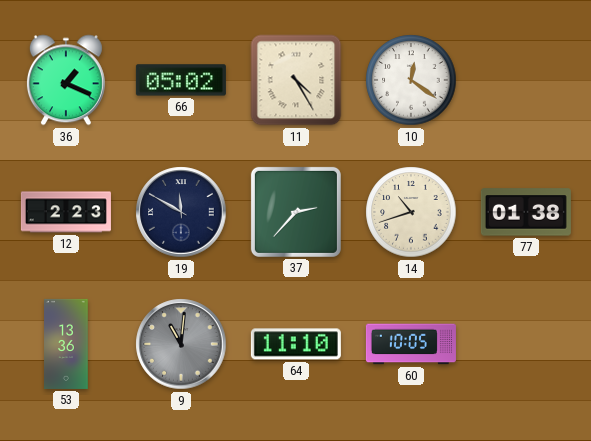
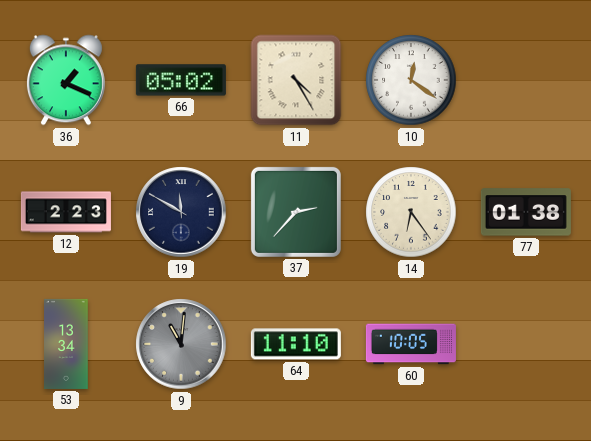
14: 10:42 -> 6:24
53: 13:36 -> 13:34
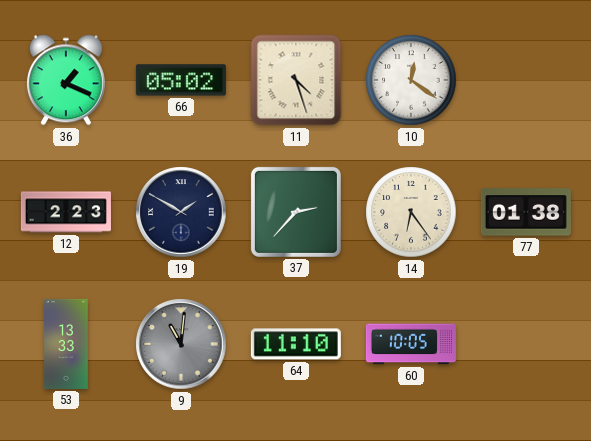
11: 4:25 -> 4:27
19: 11:50 -> 1:50
53: 13:34 -> 13:33
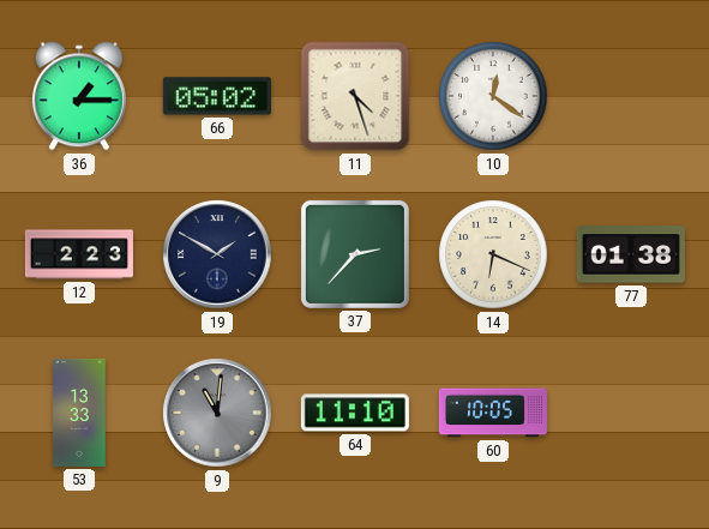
36: 1:19 -> 1:15
14: 6:24 -> 6:19
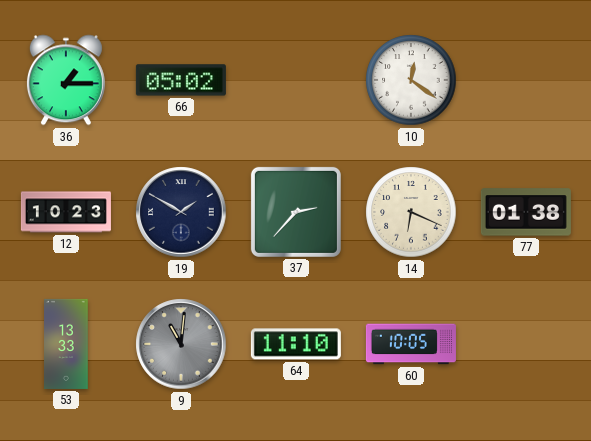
11: 4:27 -> none
12: 2:23 -> 10:23
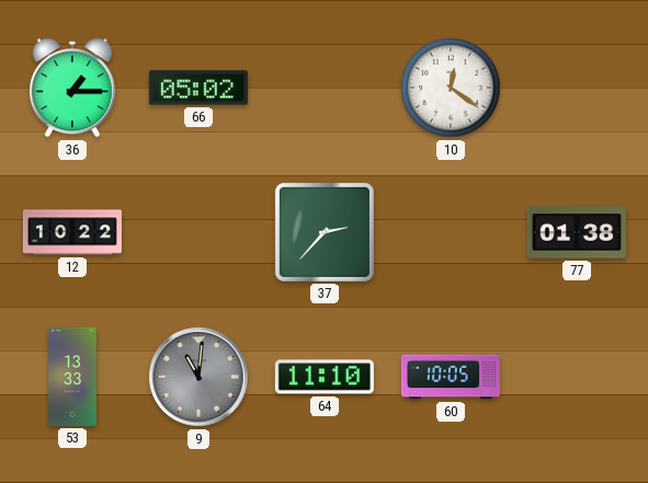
12: 10:23 -> 10:22
19: 1:50 -> none
14: 6:19 -> none
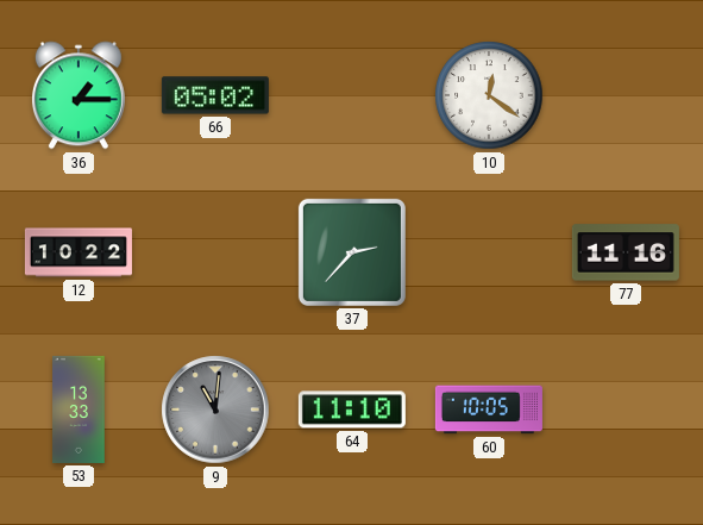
77: 01:38 -> 11:16
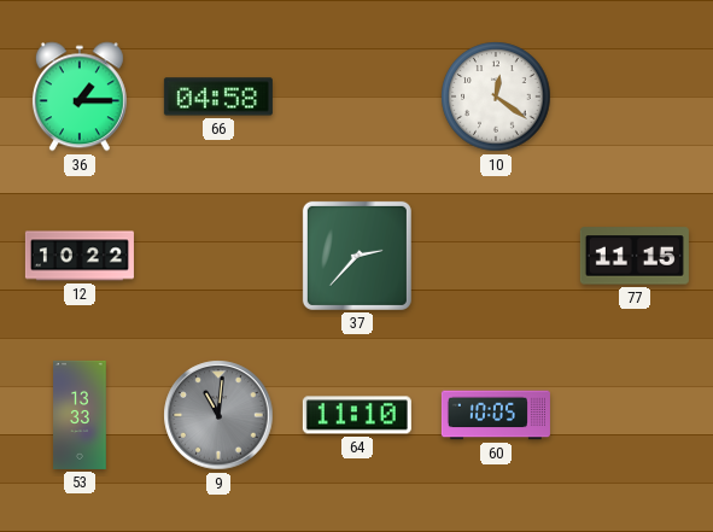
66: 05:02 -> 04:58
77: 11:16 -> 11:15
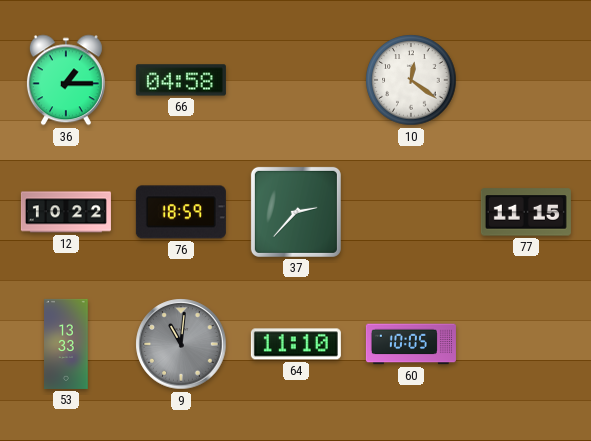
76: none -> 18:59
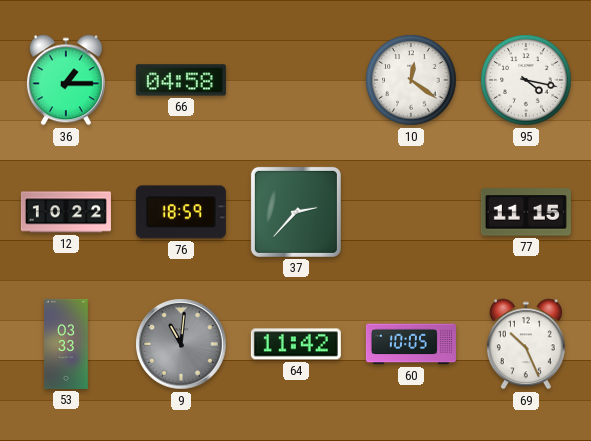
95: none -> 4:17
53: 13:33 -> 03:33
64: 11:10 -> 11:42
69: none -> 10:26
